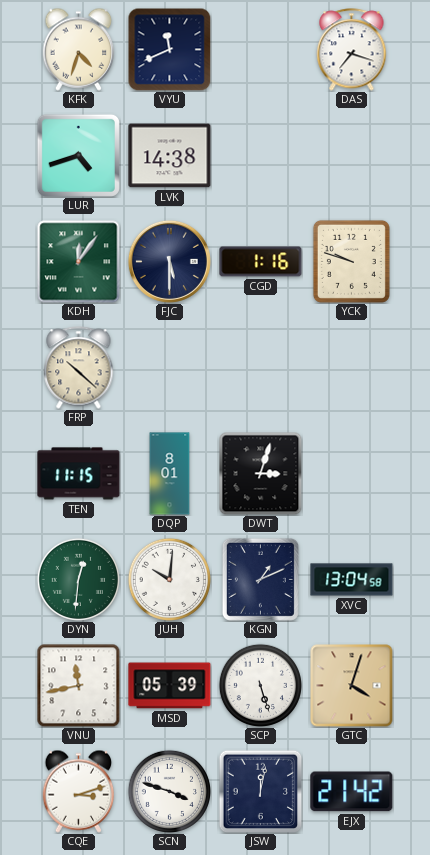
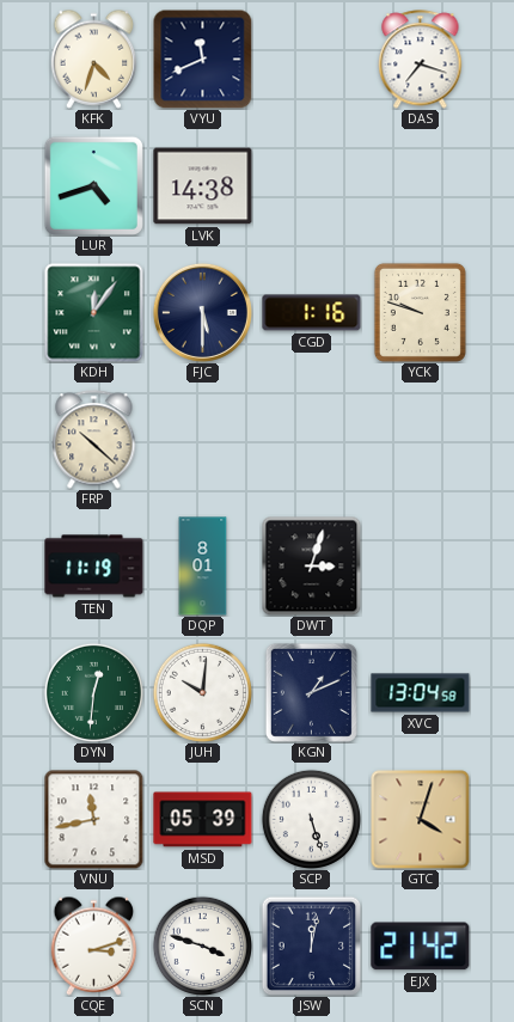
TEN: 11:15 -> 11:19
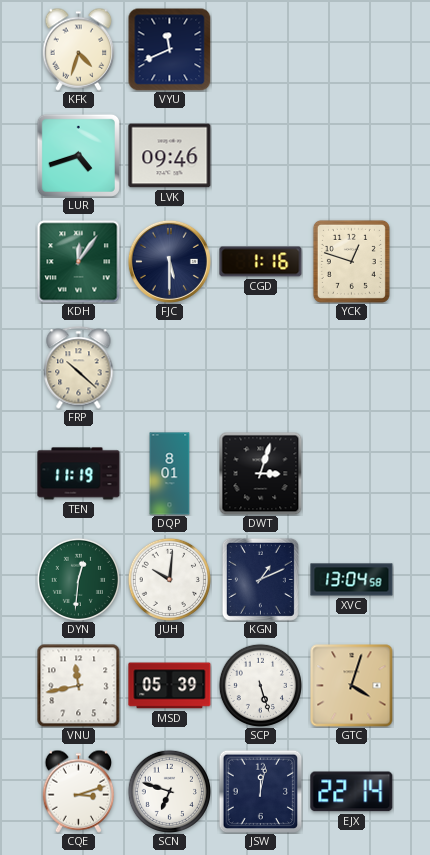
DAS: 7:18 -> none
LVK: 14:38 -> 09:46
YCK: 9:48 -> 12:48
SCN: 3:48 -> 6:48
EJX: 21:42 -> 22:14
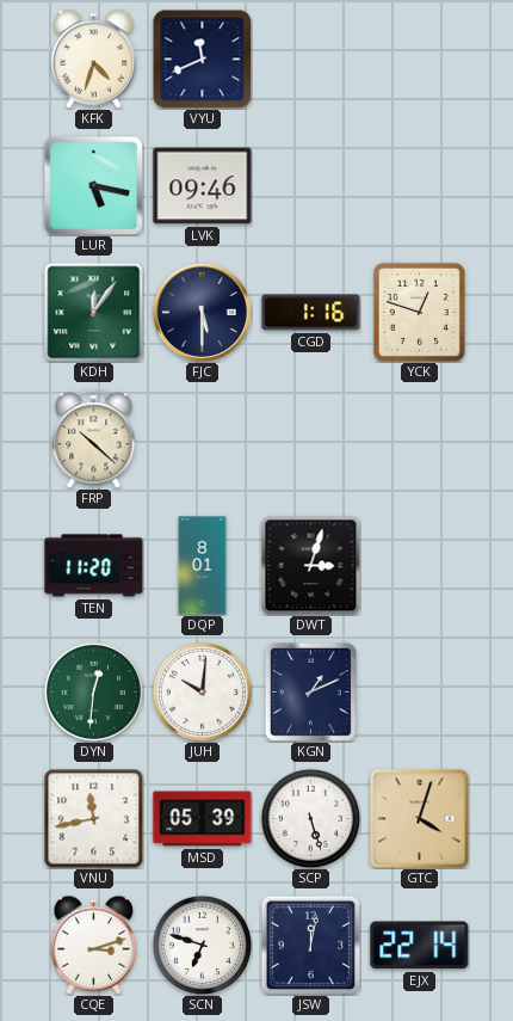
LUR: 4:42 -> 5:17
TEN: 11:19 -> 11:20
XVC: 13:04 -> none
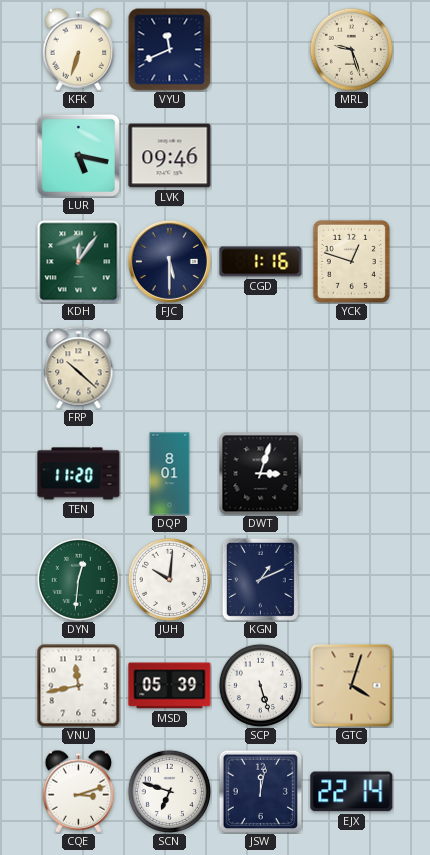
KFK: 4:33 -> 6:33
MRL: none -> 9:27
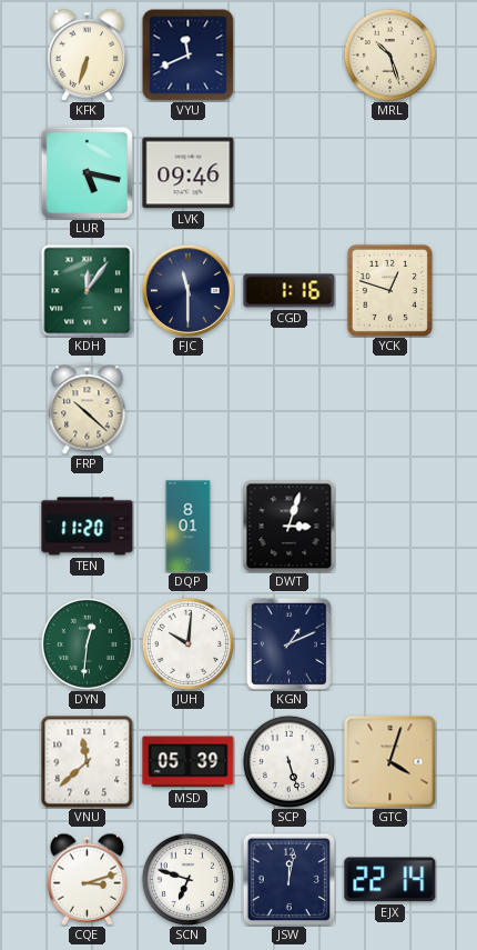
MRL: 9:27 -> 10:27
FJC: 5:30 -> 11:30
VNU: 11:43 -> 11:38
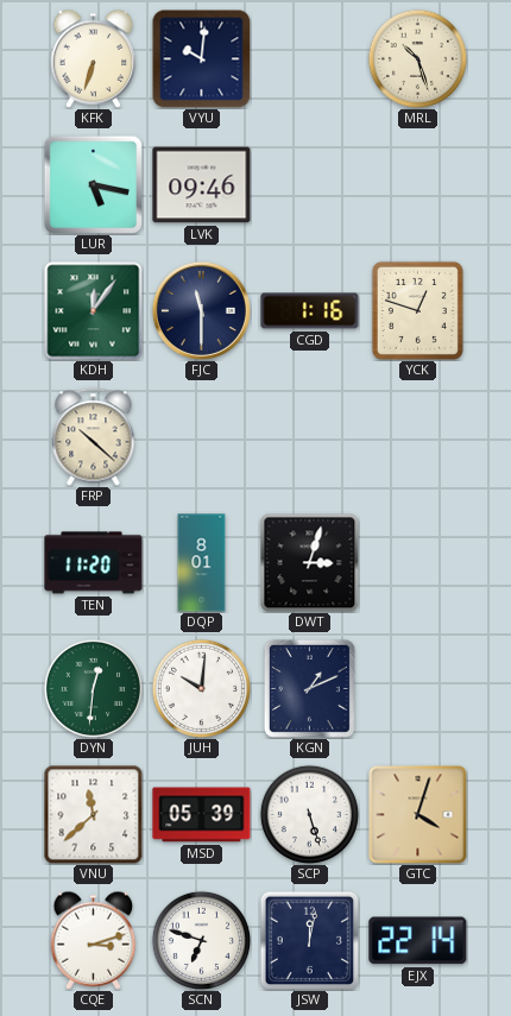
VYU: 11:41 -> 10:01
